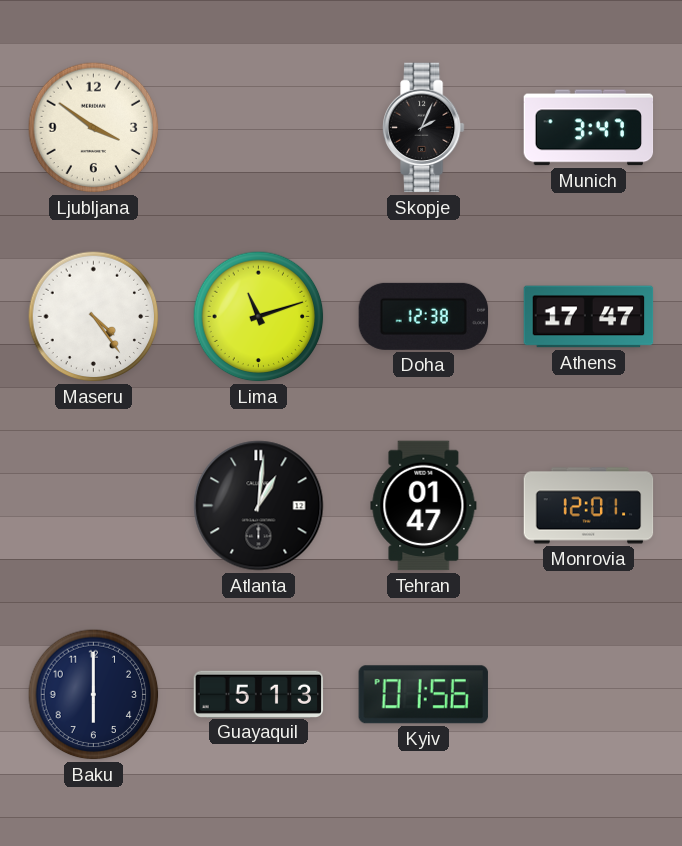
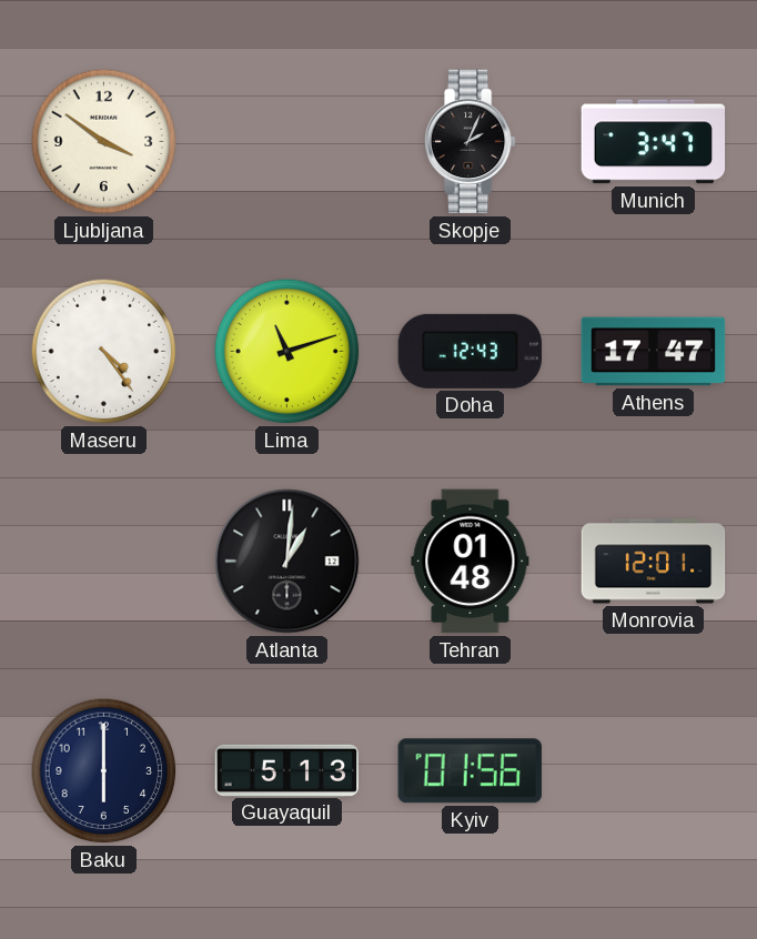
Doha: 12:38 -> 12:43
Tehran: 01:47 -> 01:48
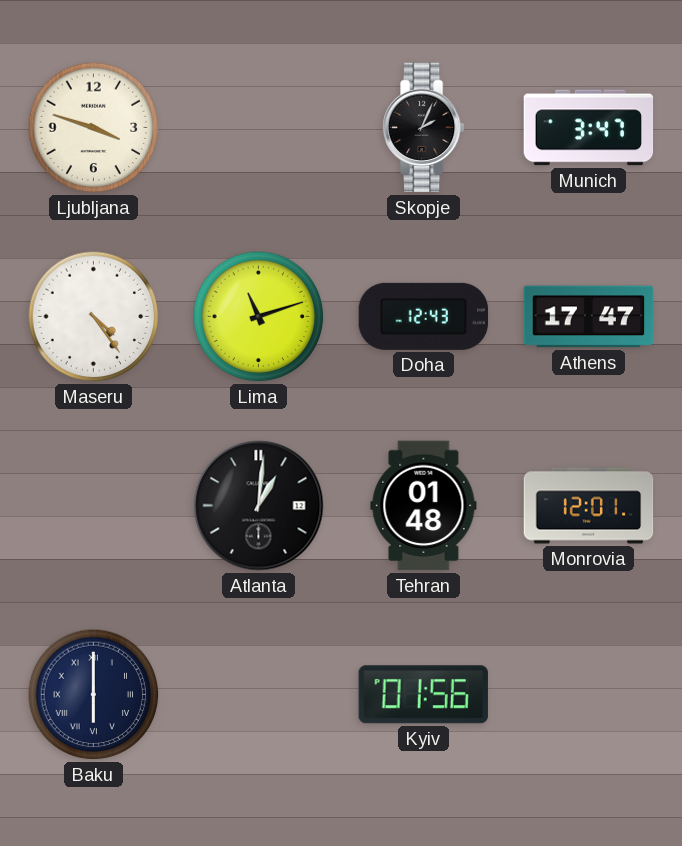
Ljubljana: 3:51 -> 3:48
Baku numerals: Arabic -> Roman
Guayaquil: 5:13 -> none
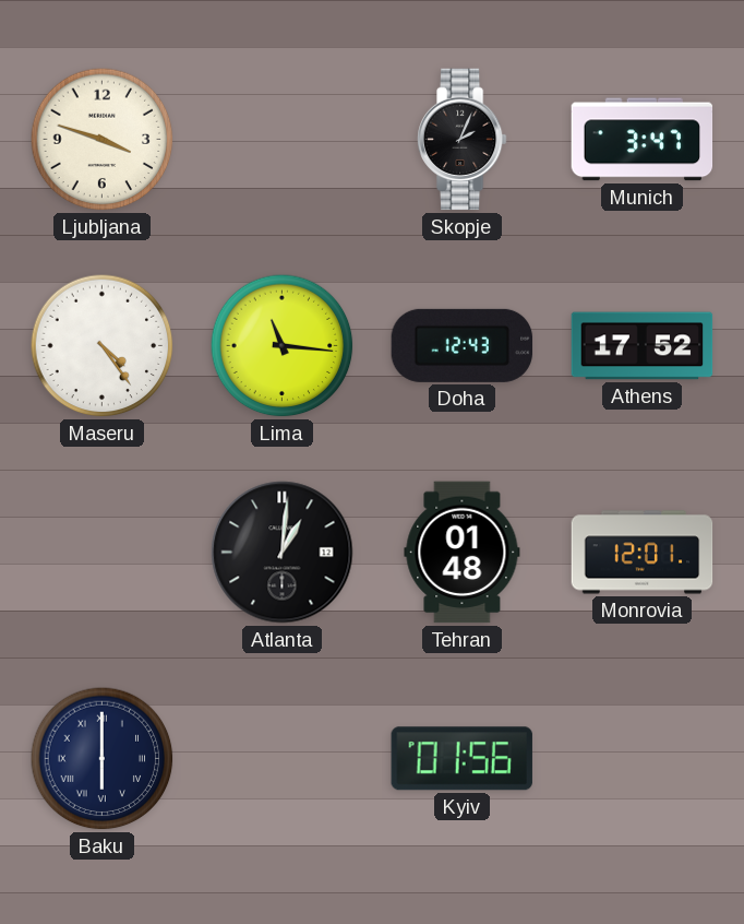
Lima: 11:12 -> 11:16
Athens: 17:47 -> 17:52
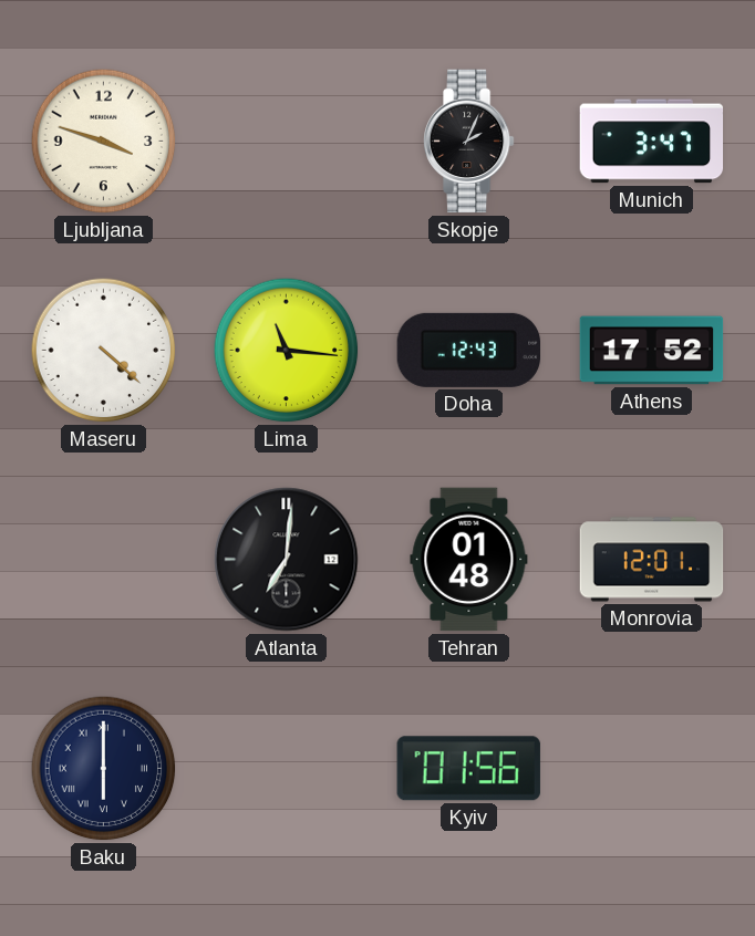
Maseru: 4:24 -> 4:22
Atlanta: 1:01 -> 7:01
